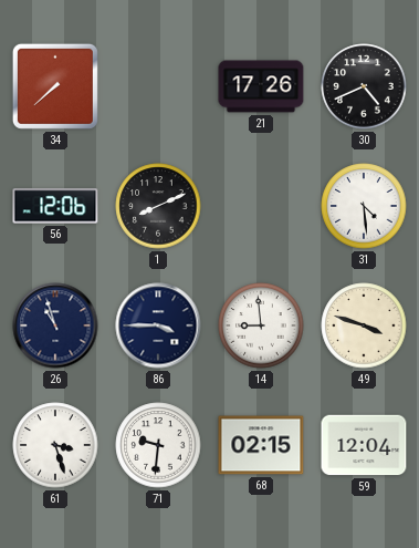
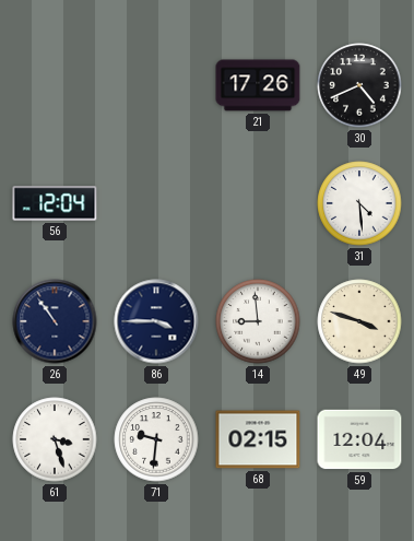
34: 7:38 -> none
56: 12:06 -> 12:04
1: 8:11 -> none
26: 10:57 -> 10:54
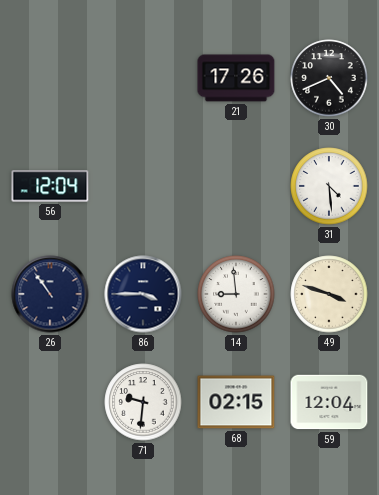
61: 3:27 -> none
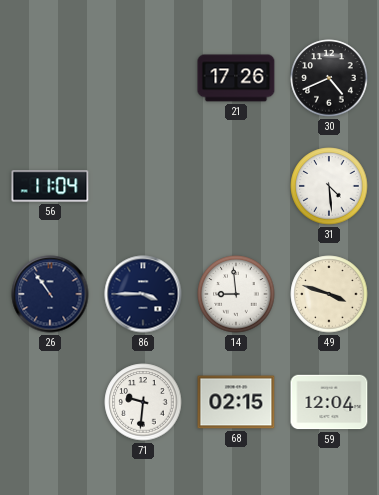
56: 12:04 -> 11:04
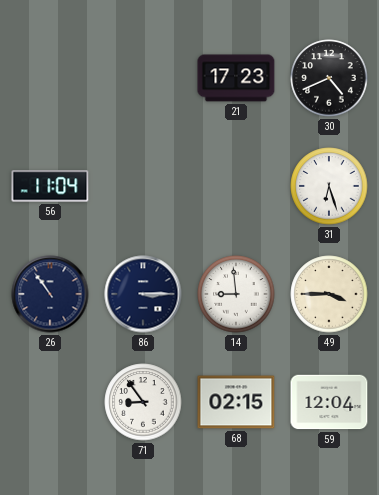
21: 17:26 -> 17:23
31: 4:29 -> 6:27
86: 3:45 -> 3:15
49: 3:48 -> 3:45
71: 9:31 -> 8:54
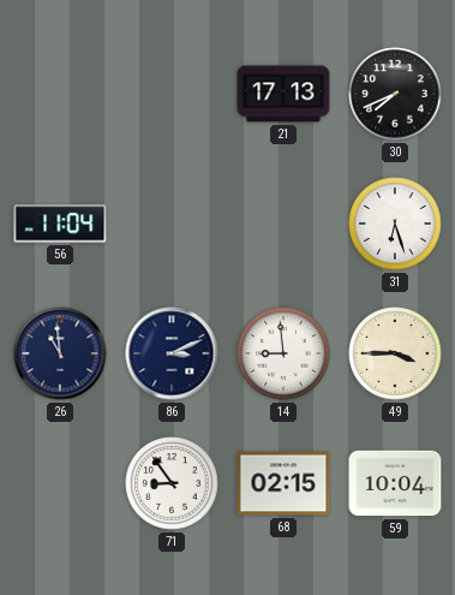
21: 17:23 -> 17:13
30: 4:41 -> 7:41
26: 10:54 -> 10:59
86: 3:15 -> 3:11
59: 12:04 -> 10:04
